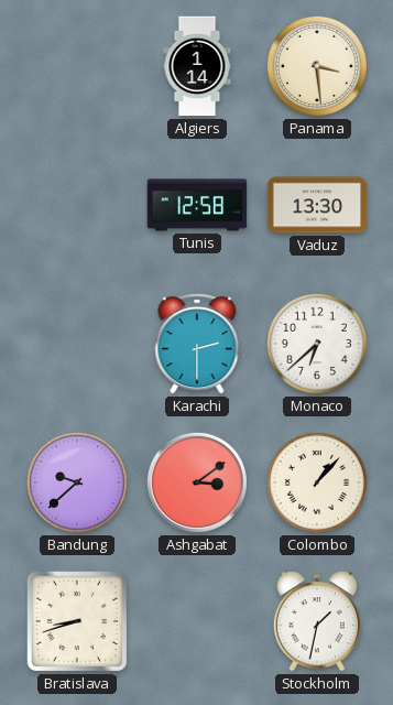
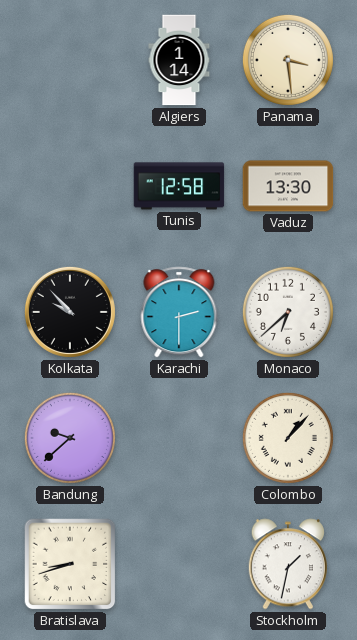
Kolkata: none -> 9:53
Ashgabat: 3:09 -> none
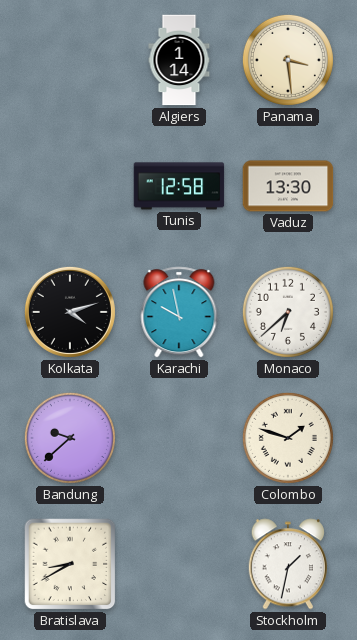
Kolkata: 9:53 -> 4:12
Karachi: 2:30 -> 9:58
Colombo: 1:07 -> 1:48
Bratislava: 8:42 -> 8:40
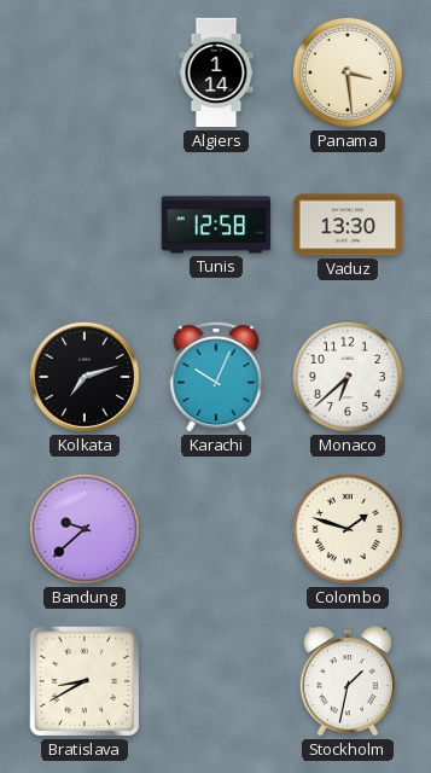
Kolkata: 4:12 -> 7:12
Karachi: 9:58 -> 10:04
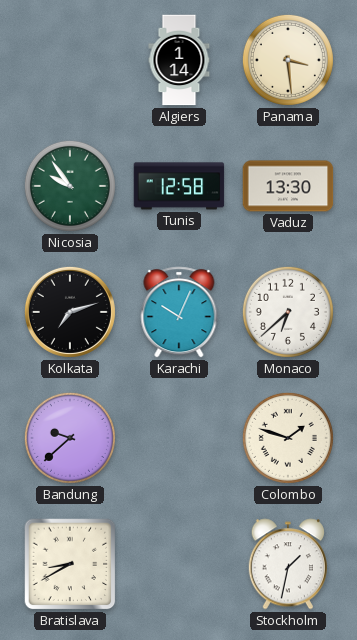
Nicosia: none -> 9:54
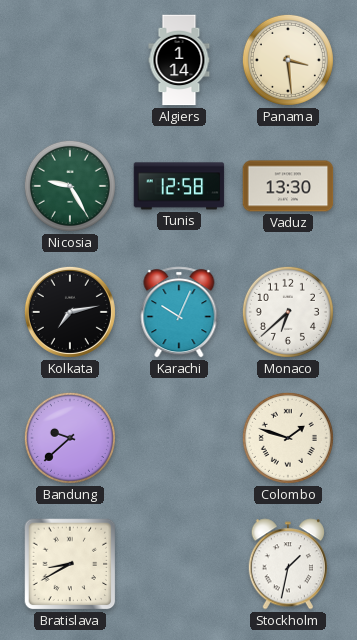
Nicosia: 9:54 -> 9:25
Kolkata: 7:12 -> 7:13
